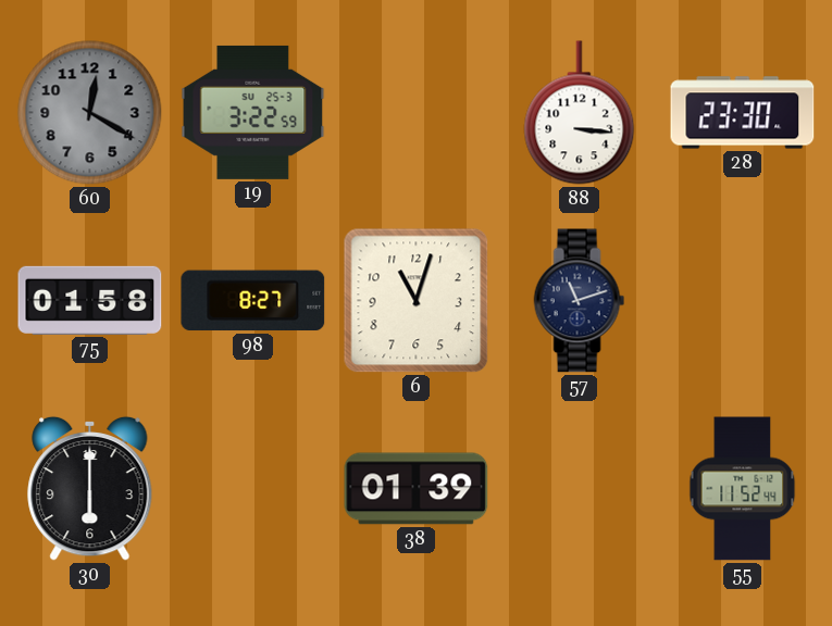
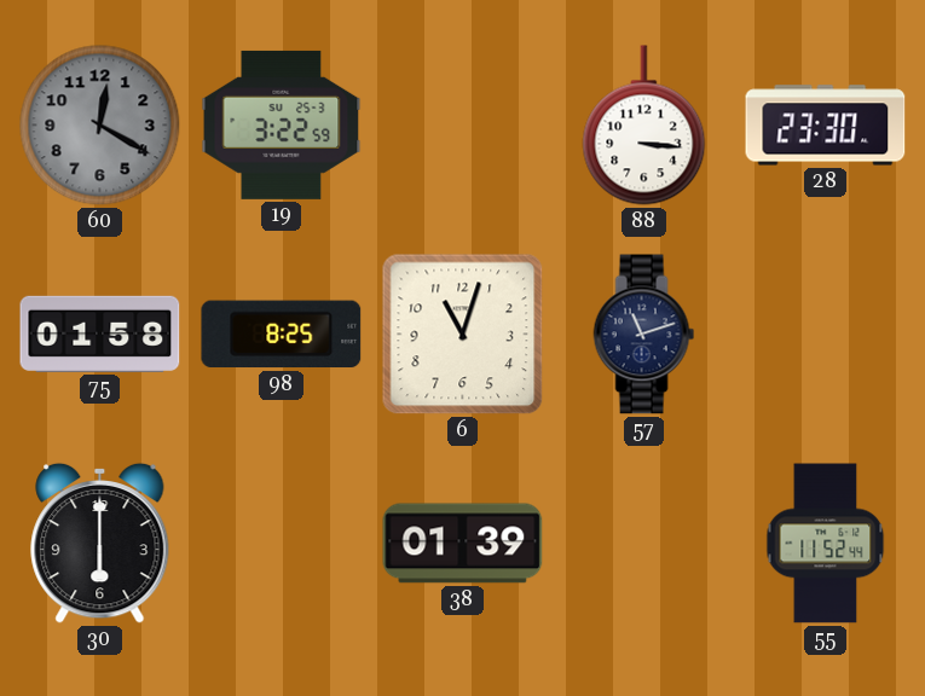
98: 8:27 -> 8:25
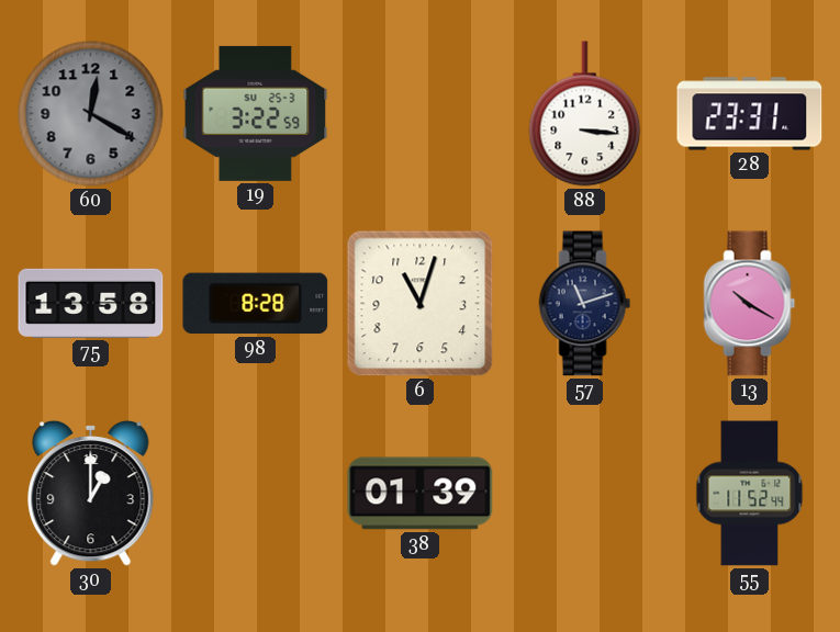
28: 23:30 -> 23:31
75: 01:58 -> 13:58
98: 8:25 -> 8:28
13: none -> 10:20
30: 6:00 -> 1:00
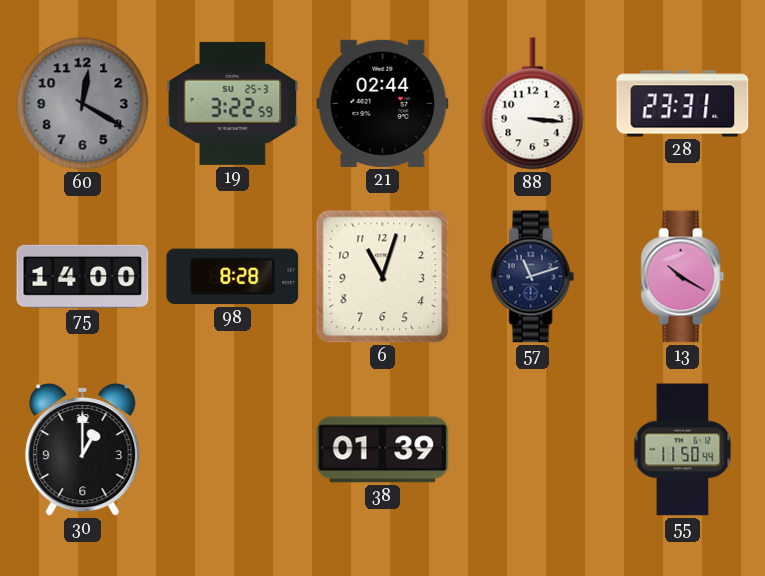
21: none -> 02:44
75: 13:58 -> 14:00
55: 11:52 -> 11:50
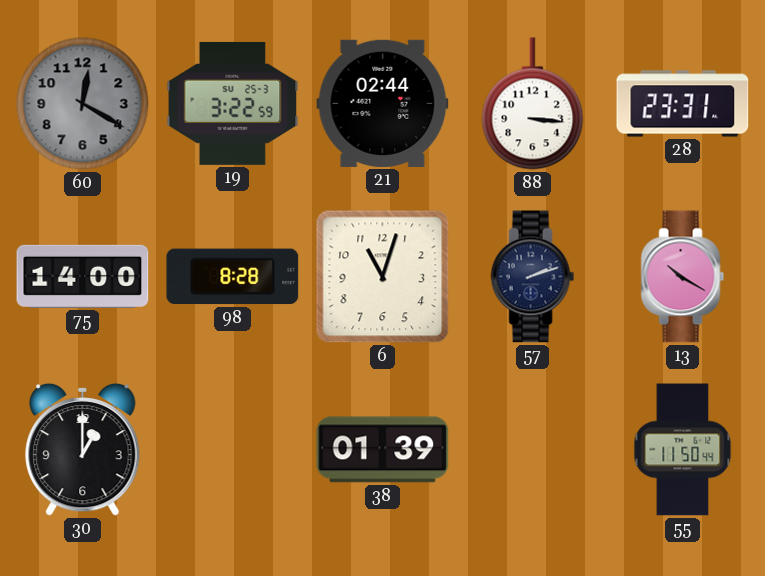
57: 11:12 -> 2:12
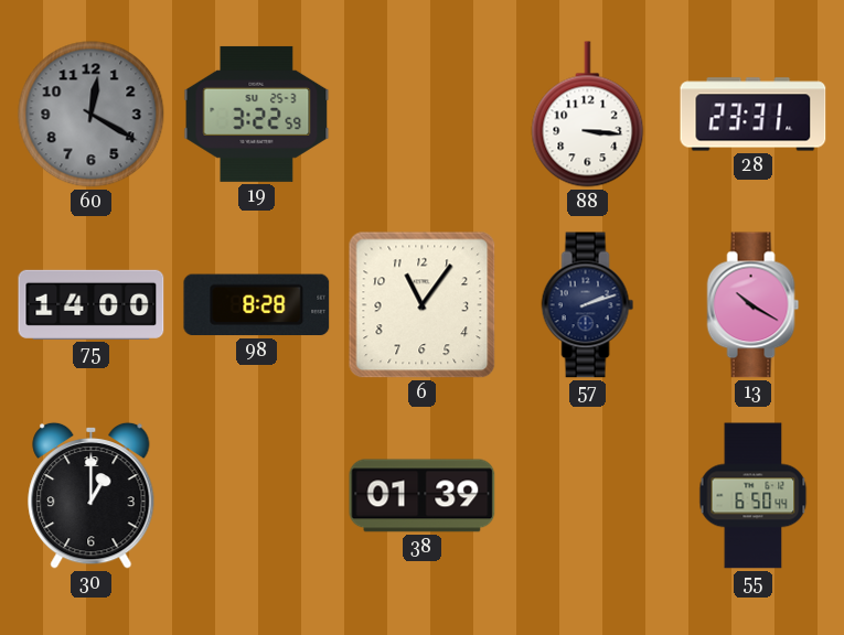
21: 02:44 -> none
6: 11:03 -> 11:06
55: 11:50 -> 6:50
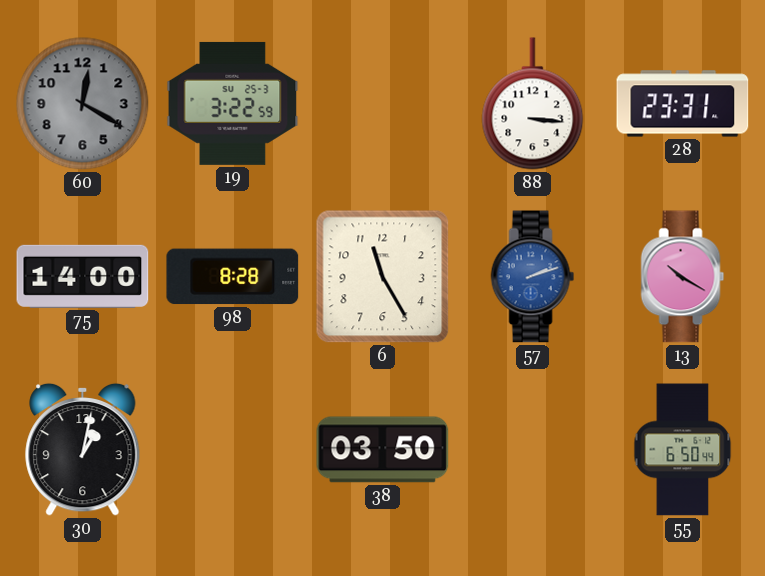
6: 11:06 -> 11:25
57 dial: navy -> blue
30: 1:00 -> 1:02
38: 01:39 -> 03:50
